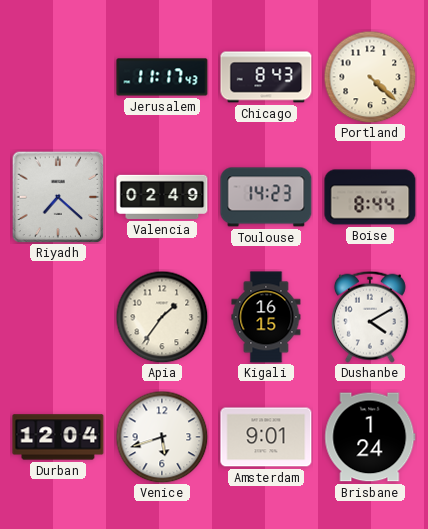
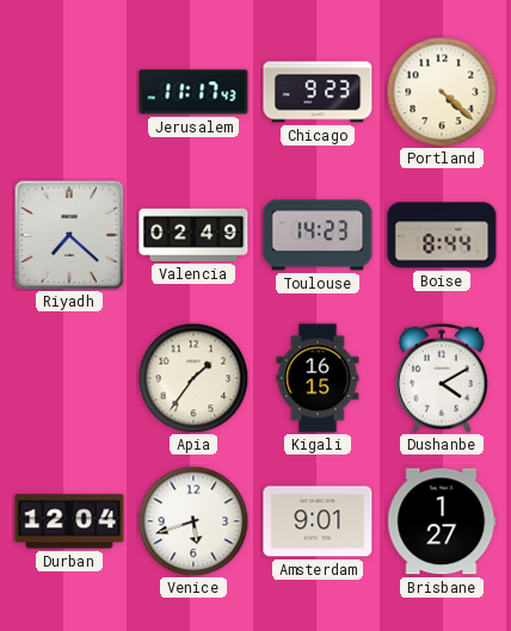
Chicago: 8:43 -> 9:23
Brisbane: 1:24 -> 1:27
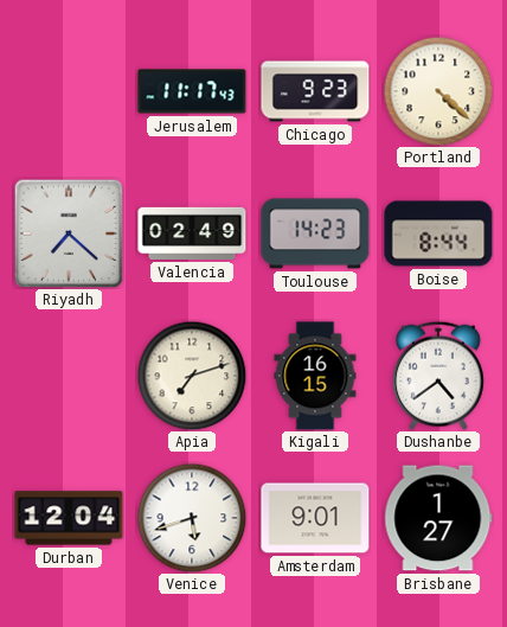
Apia: 1:36 -> 7:12
Dushanbe: 4:10 -> 4:39
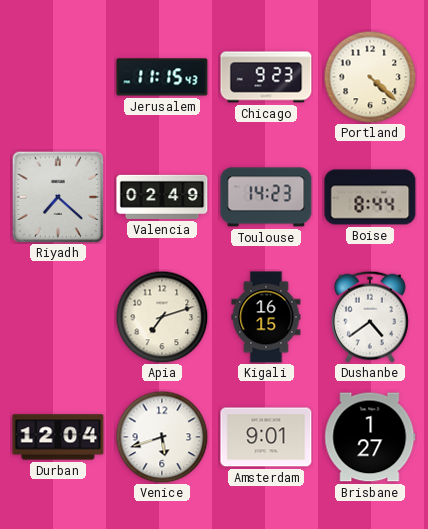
Jerusalem: 11:17 -> 11:15
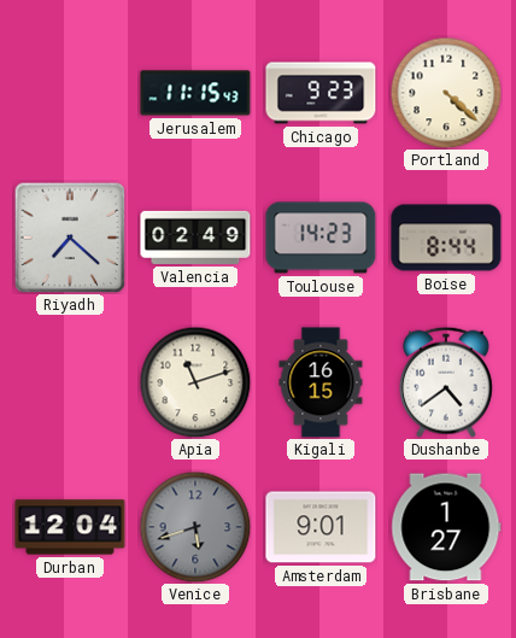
Apia: 7:12 -> 11:12
Venice dial: white -> grey
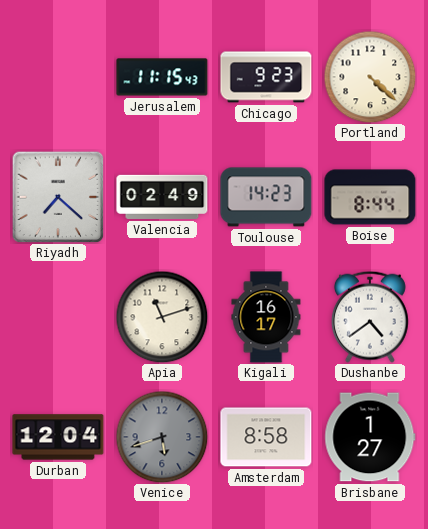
Kigali: 16:15 -> 16:17
Amsterdam: 9:01 -> 8:58
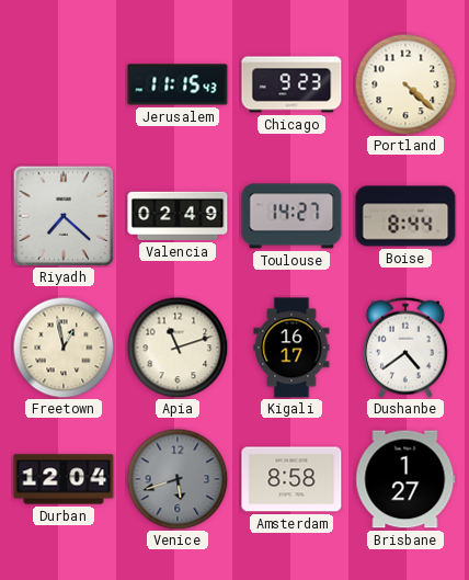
Toulouse: 14:23 -> 14:27
Freetown: none -> 12:58
